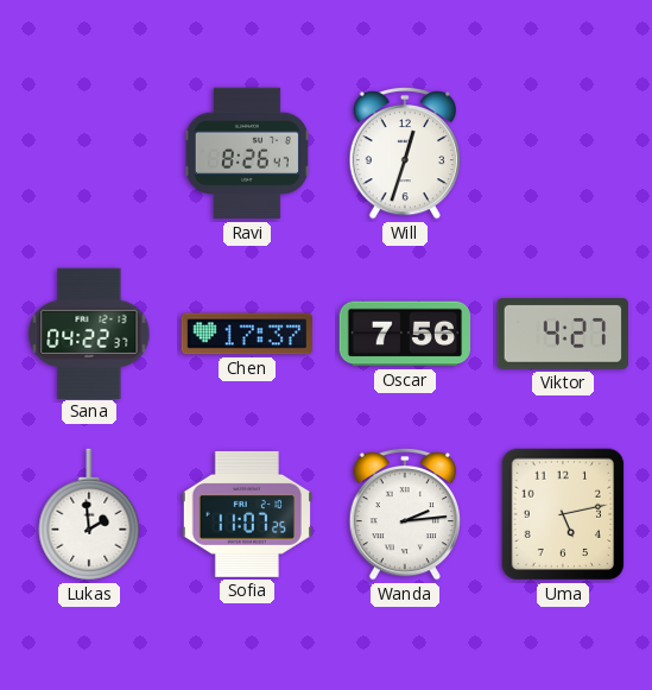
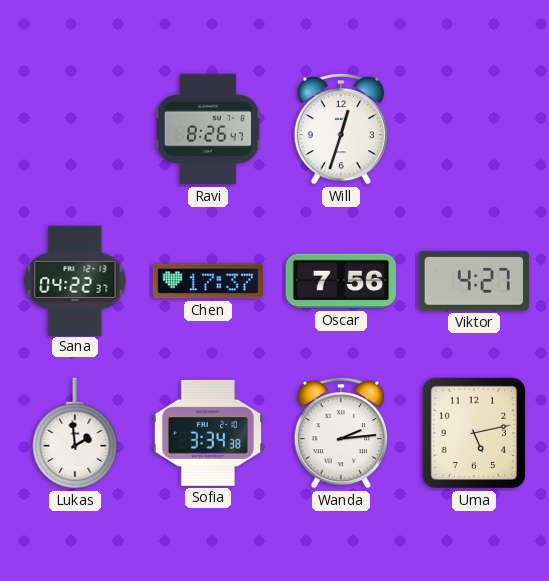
Sofia: 11:07 -> 3:34
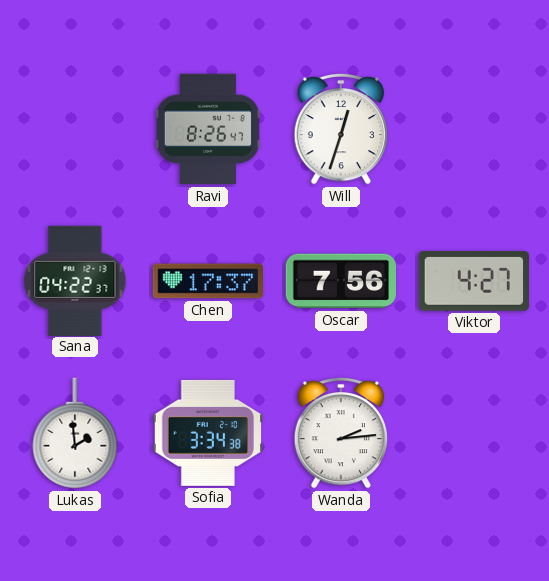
Uma: 5:13 -> none
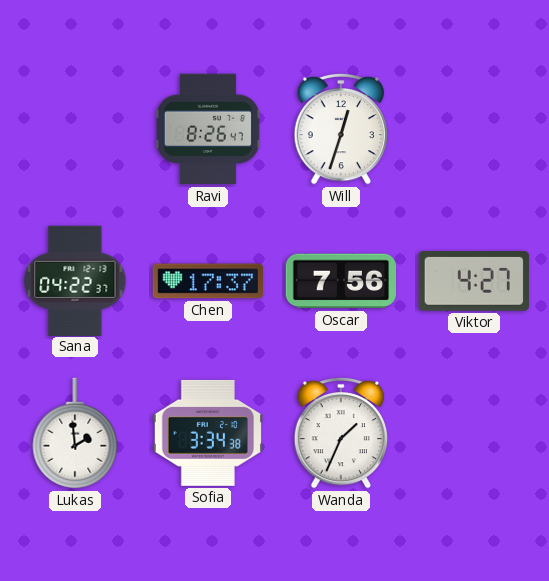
Wanda: 2:14 -> 1:34
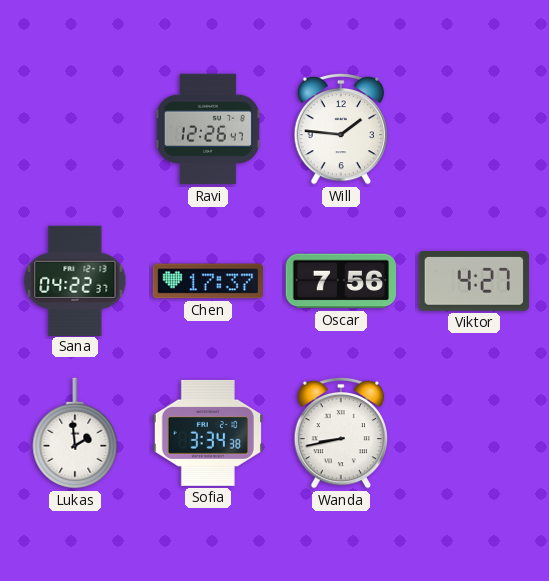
Ravi: 8:26 -> 12:26
Will: 12:33 -> 1:46
Wanda: 1:34 -> 8:43
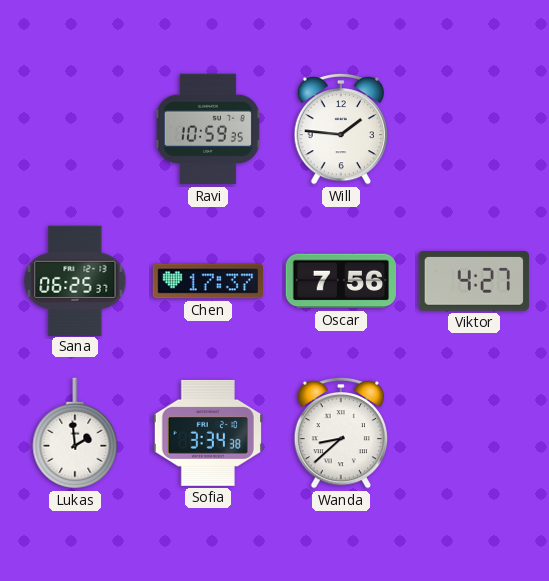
Ravi: 12:26 -> 10:59
Sana: 04:22 -> 06:25
Wanda: 8:43 -> 8:38
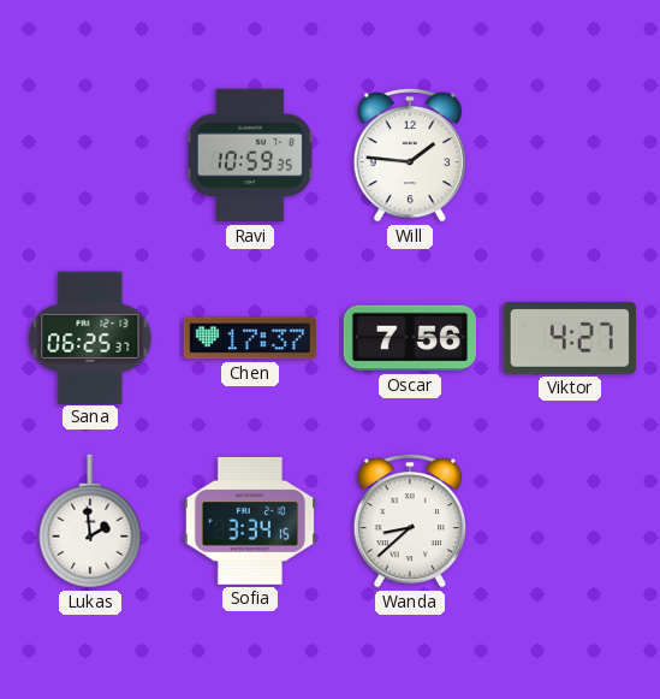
Sofia: 3:34:38 -> 3:34:15
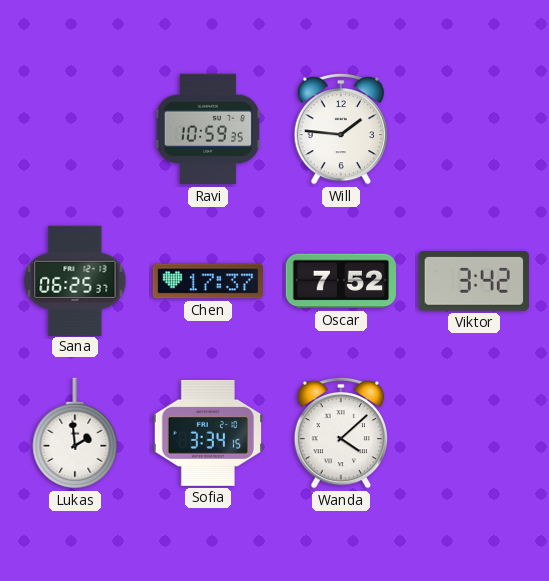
Oscar: 7:56 -> 7:52
Viktor: 4:27 -> 3:42
Wanda: 8:38 -> 4:08
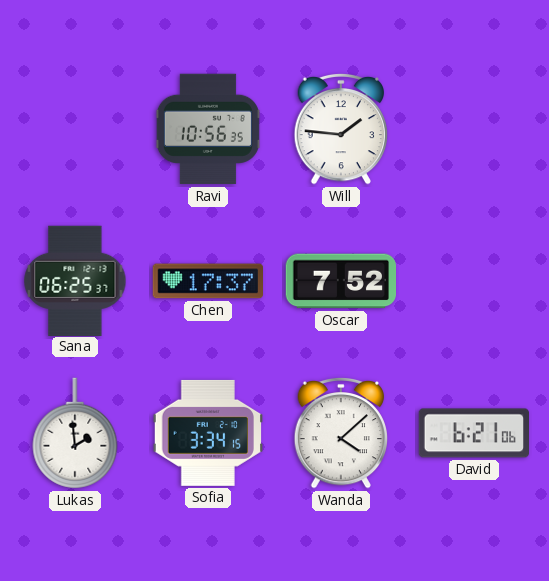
Ravi: 10:59 -> 10:56
Viktor: 3:42 -> none
David: none -> 6:21
